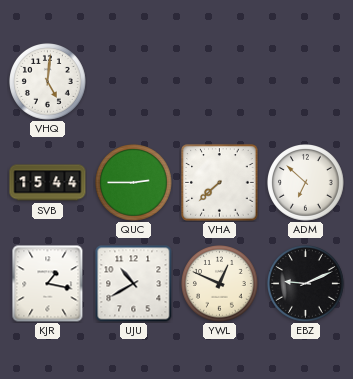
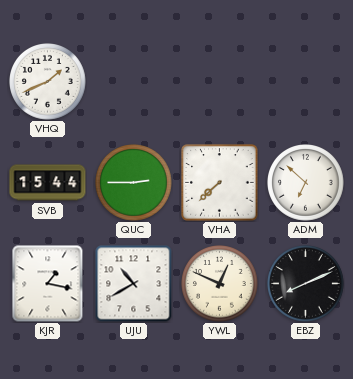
VHQ: 5:01 -> 1:41
EBZ: 9:11 -> 8:11
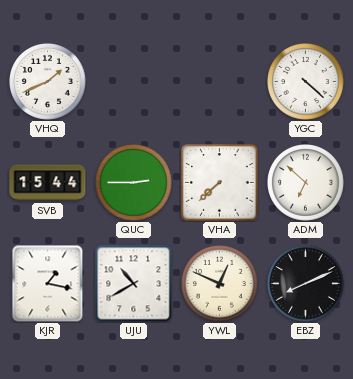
YGC: none -> 4:22
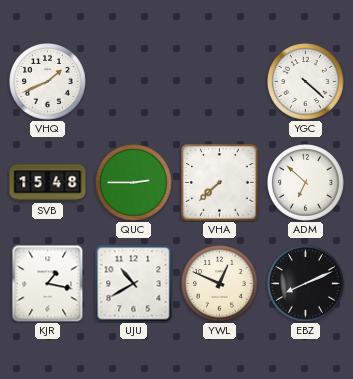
SVB: 15:44 -> 15:48
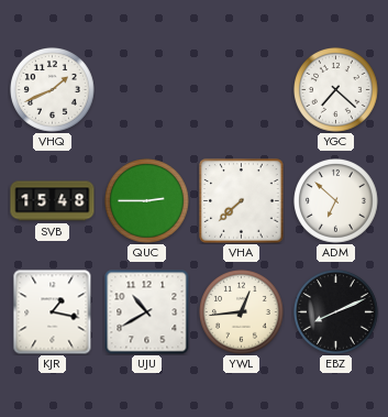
YGC: 4:22 -> 7:22
YWL: 12:49 -> 12:44
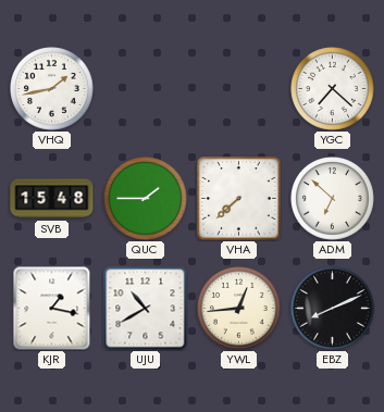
VHQ: 1:41 -> 1:43
QUC: 2:45 -> 1:45
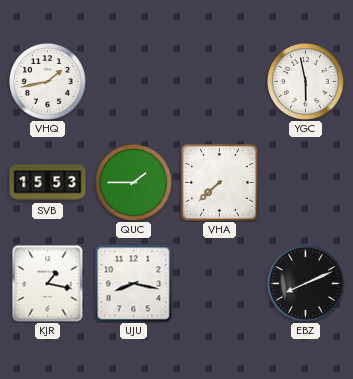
YGC: 7:22 -> 5:58
SVB: 15:48 -> 15:53
ADM: 6:52 -> none
UJU: 10:40 -> 8:17
YWL: 12:44 -> none
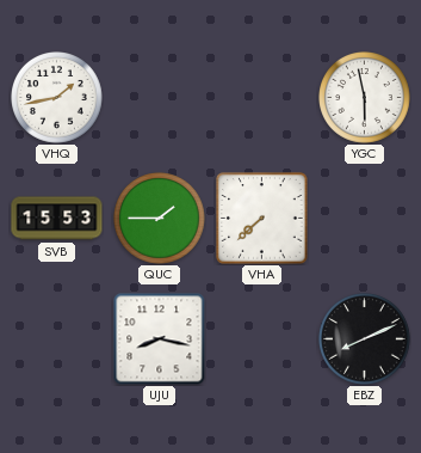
KJR: 1:17 -> none
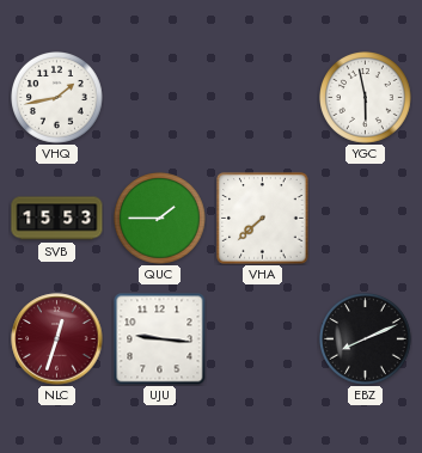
NLC: none -> 12:33
UJU: 8:17 -> 9:16
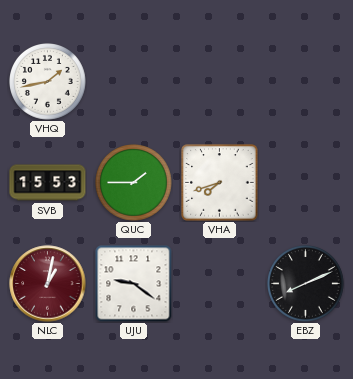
YGC: 5:58 -> none
VHA: 7:38 -> 7:42
NLC: 12:33 -> 1:02
UJU: 9:16 -> 9:21
